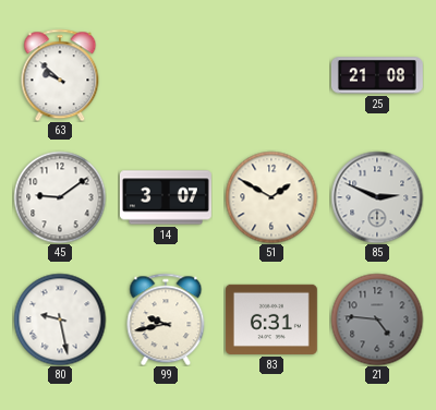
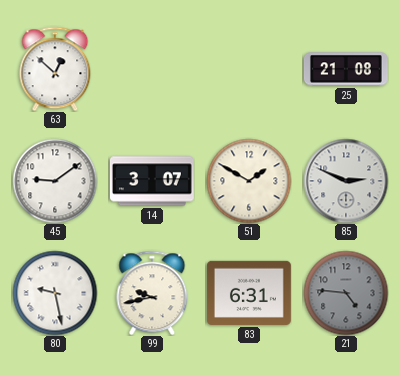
63: 9:52 -> 12:52
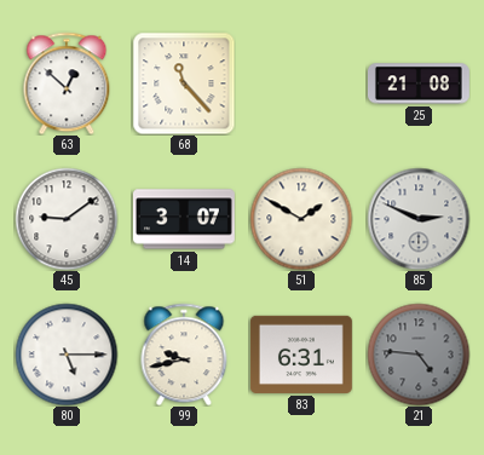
68: none -> 11:23
80: 9:28 -> 5:15
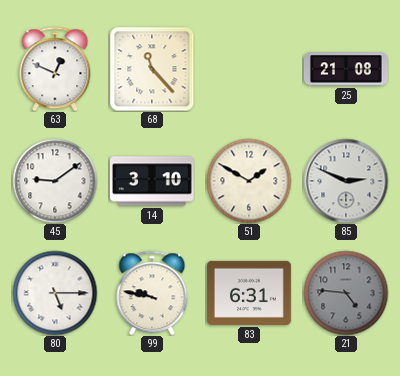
63: 12:52 -> 12:49
14: 3:07 -> 3:10
99: 9:43 -> 9:47
